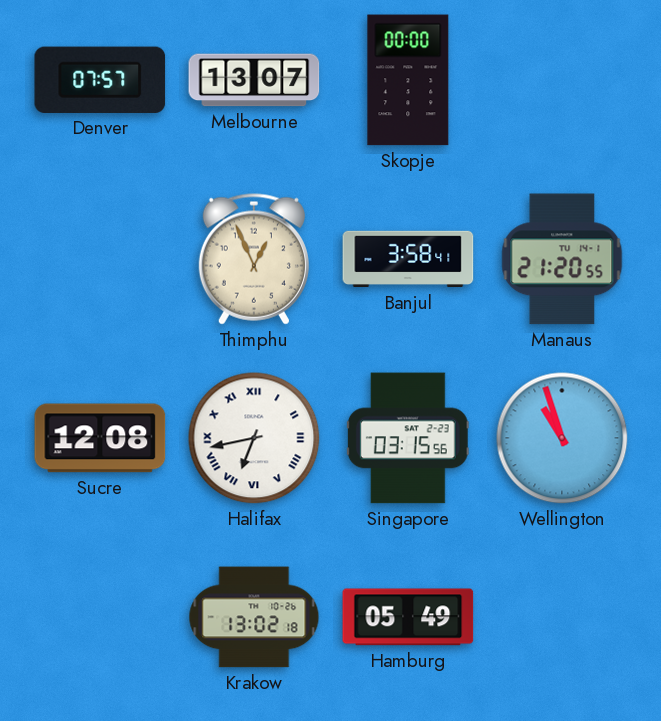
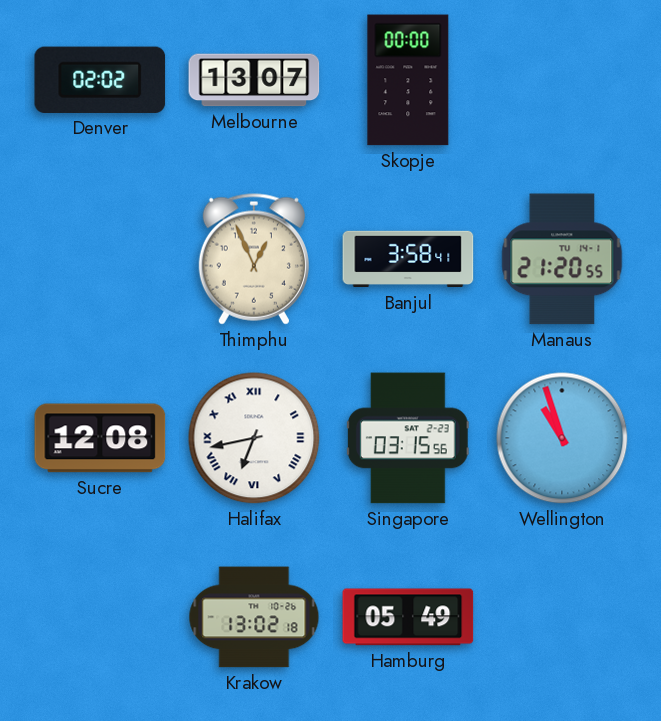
Denver: 07:57 -> 02:02
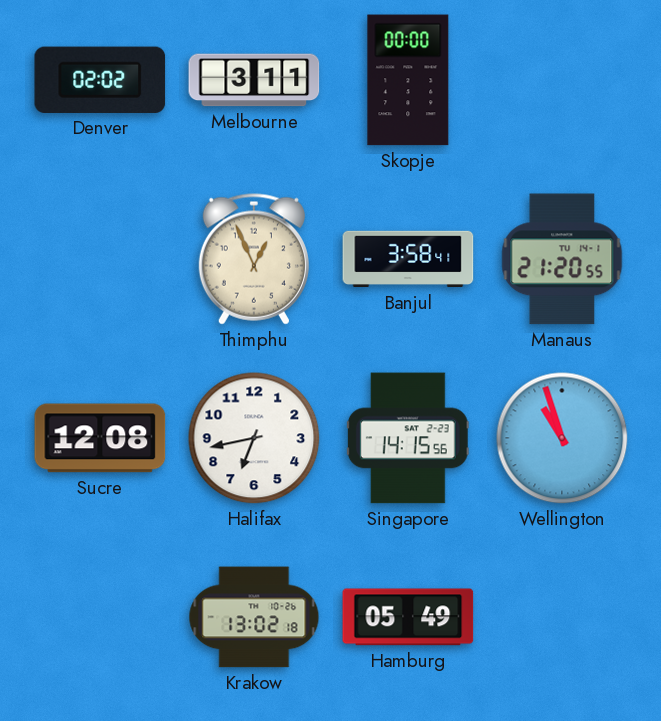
Melbourne: 13:07 -> 3:11
Halifax numerals: Roman -> Arabic
Singapore: 03:15 -> 14:15
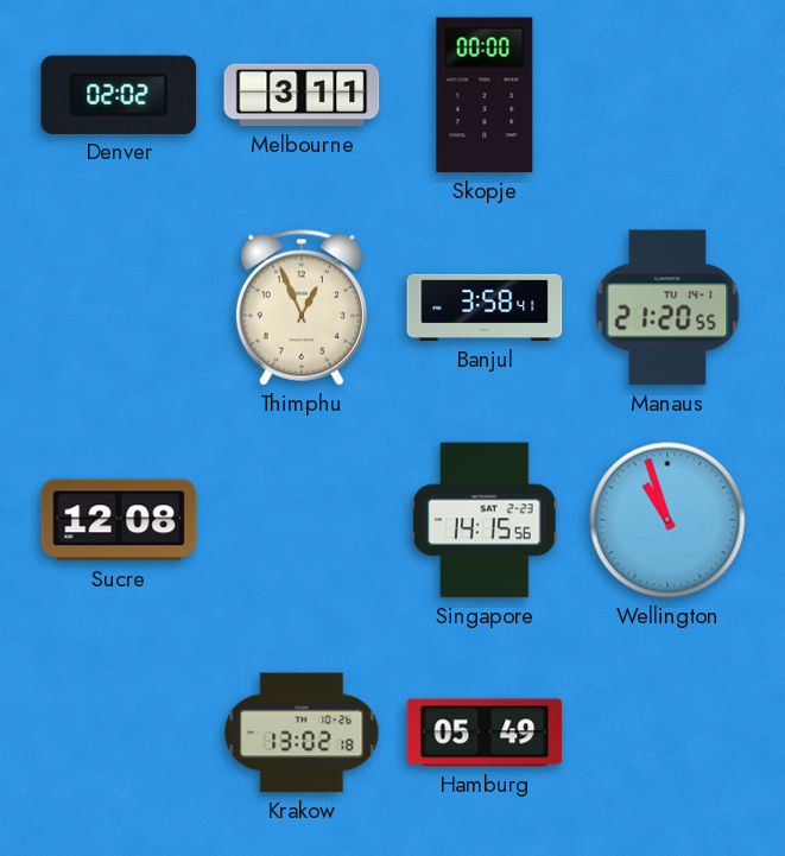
Halifax: 6:43 -> none
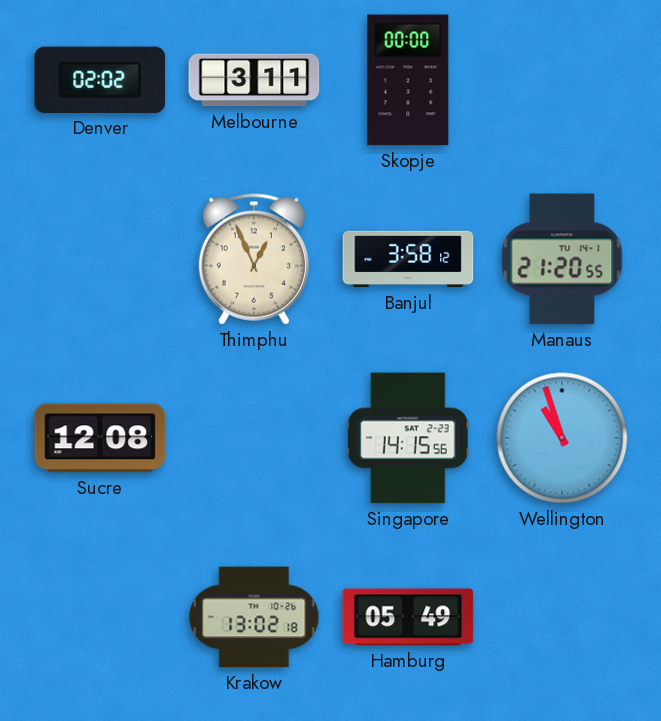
Banjul: 3:58:41 -> 3:58:12
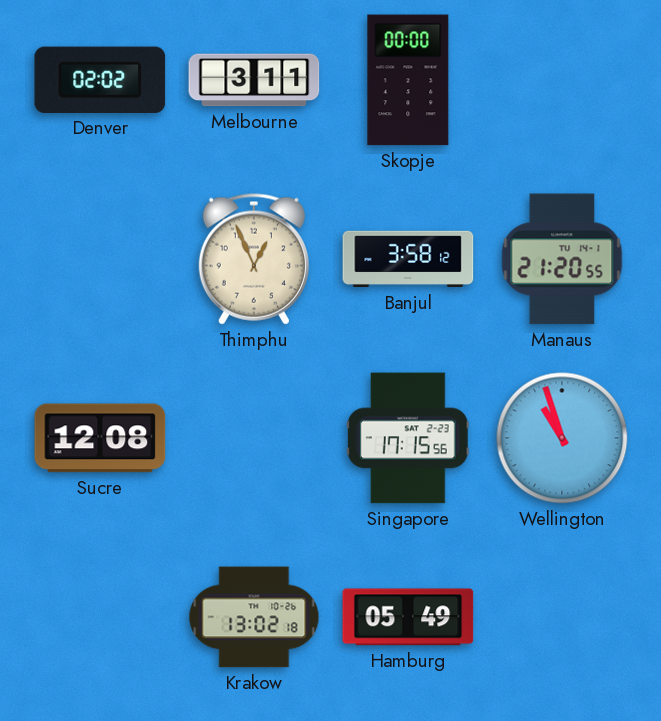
Singapore: 14:15 -> 17:15
